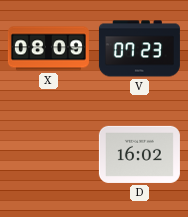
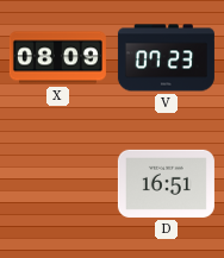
D: 16:02 -> 16:51
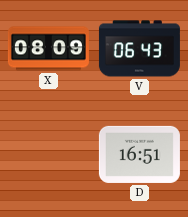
V: 07:23 -> 06:43
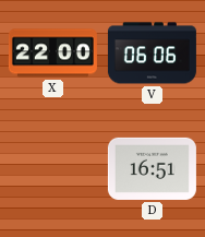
X: 08:09 -> 22:00
V: 06:43 -> 06:06
